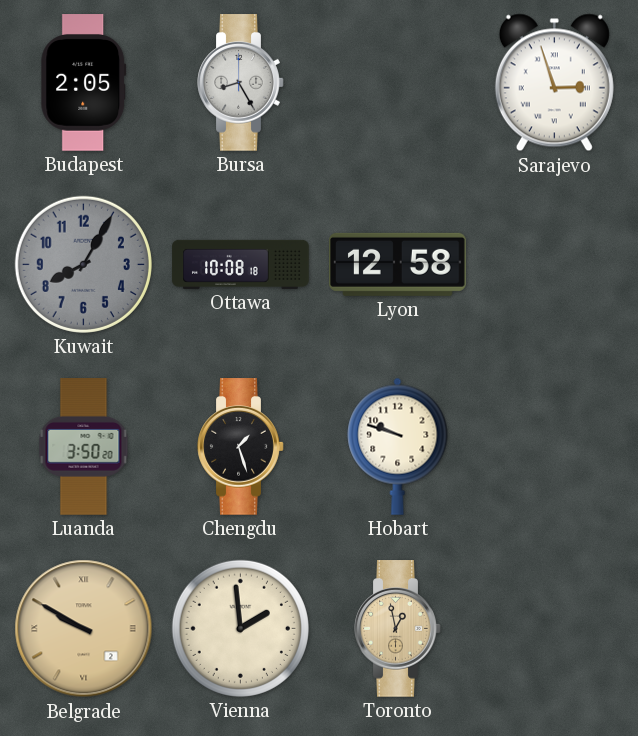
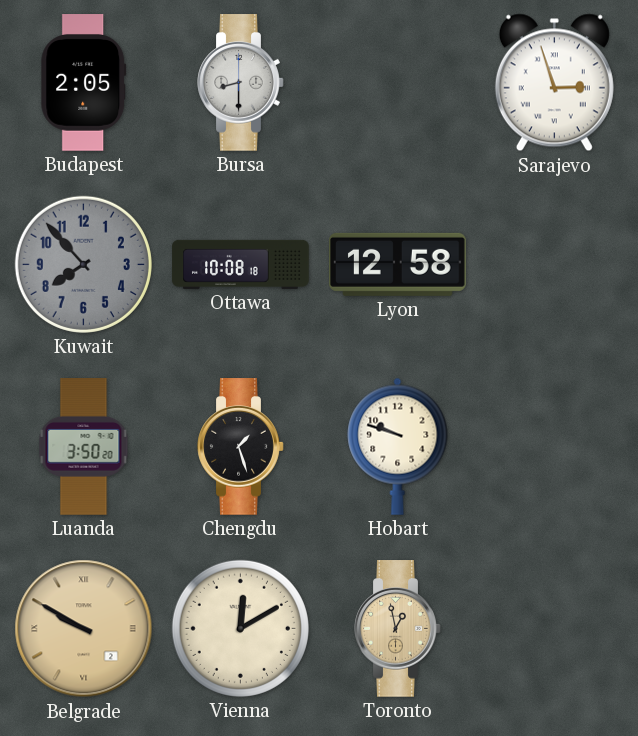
Bursa: 8:25 -> 8:30
Kuwait: 8:05 -> 7:53
Vienna: 1:59 -> 12:10
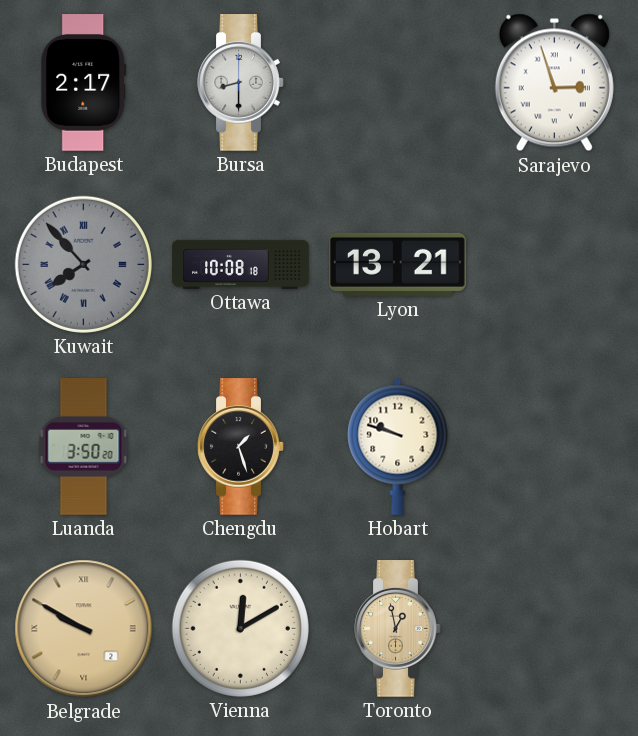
Budapest: 2:05 -> 2:17
Kuwait numerals: Arabic -> Roman
Lyon: 12:58 -> 13:21
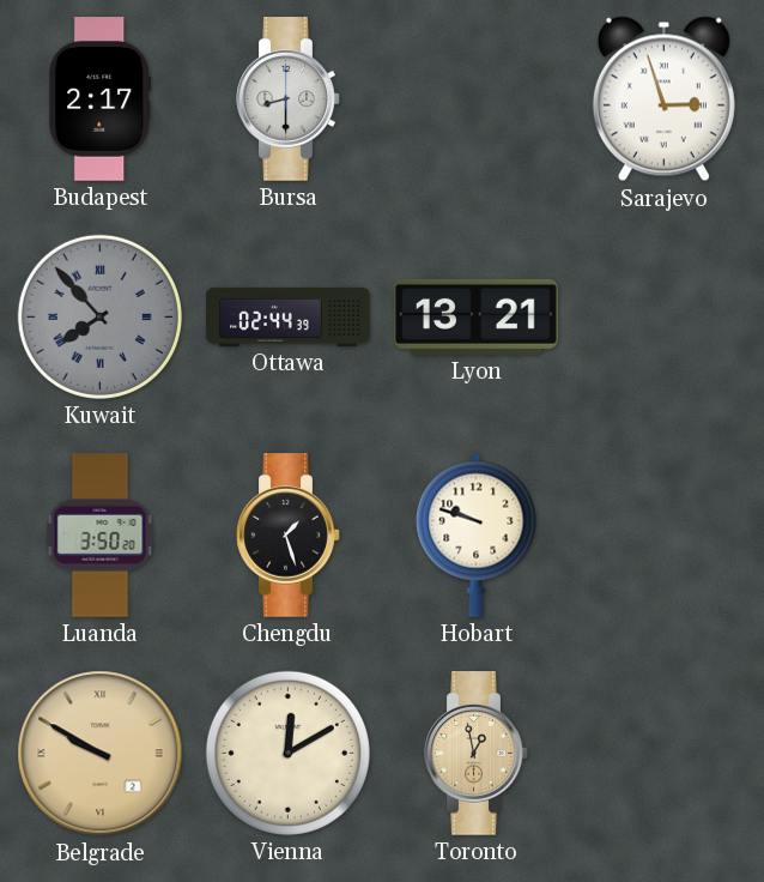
Ottawa: 10:08 -> 02:44
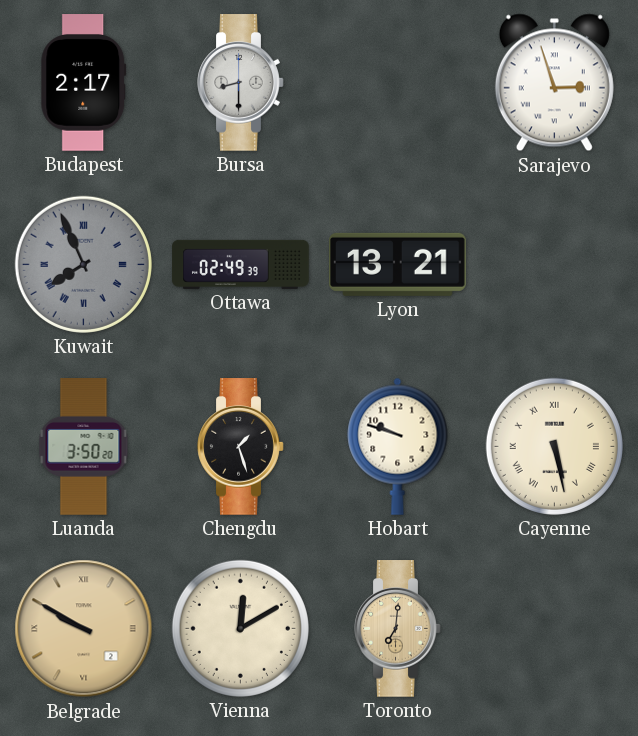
Kuwait: 7:53 -> 7:56
Ottawa: 02:44 -> 02:49
Cayenne: none -> 5:28
Toronto: 12:58 -> 7:01
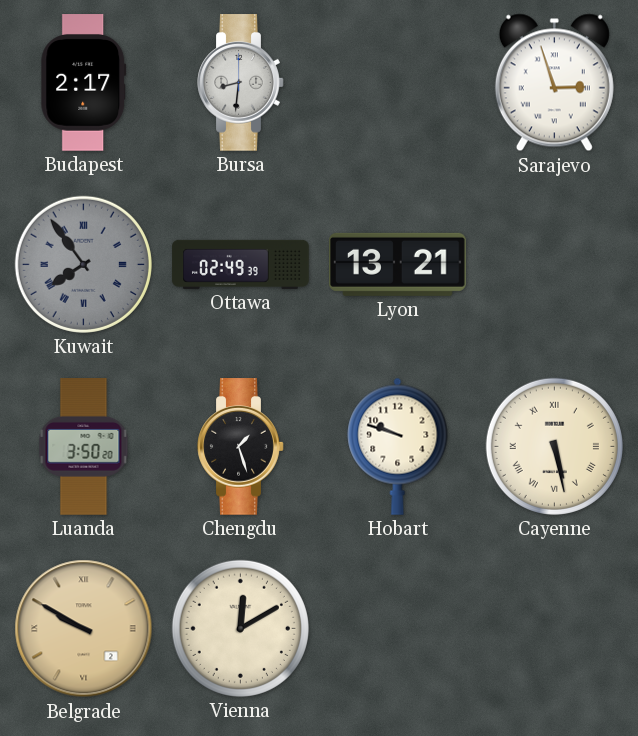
Bursa: 8:30 -> 8:31
Kuwait: 7:56 -> 7:54
Toronto: 7:01 -> none
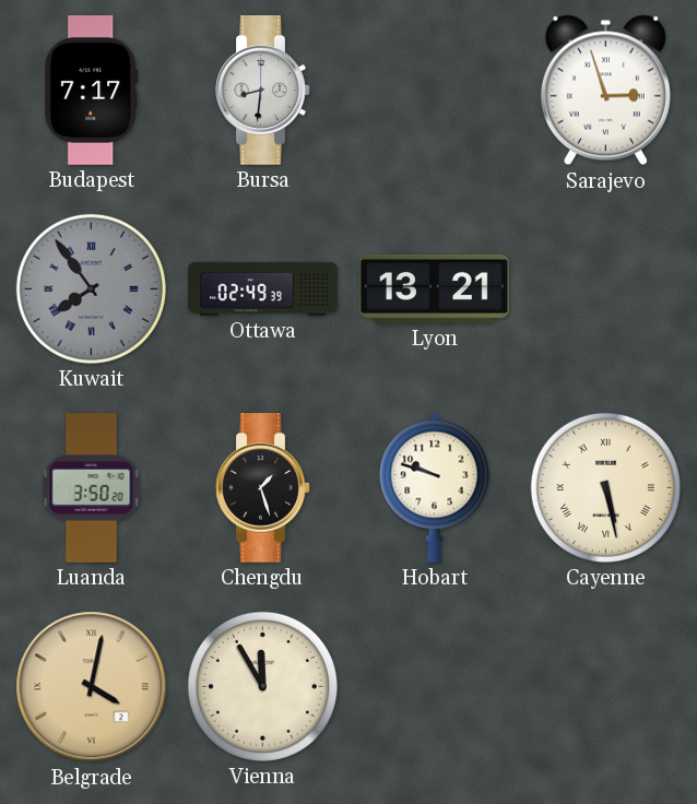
Budapest: 2:17 -> 7:17
Belgrade: 9:50 -> 4:02
Vienna: 12:10 -> 11:55
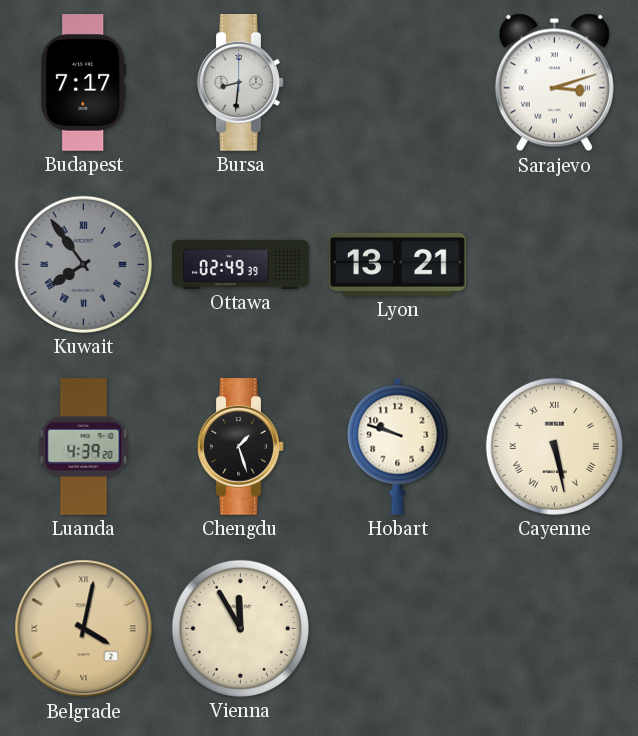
Sarajevo: 2:57 -> 3:12
Luanda: 3:50 -> 4:39
